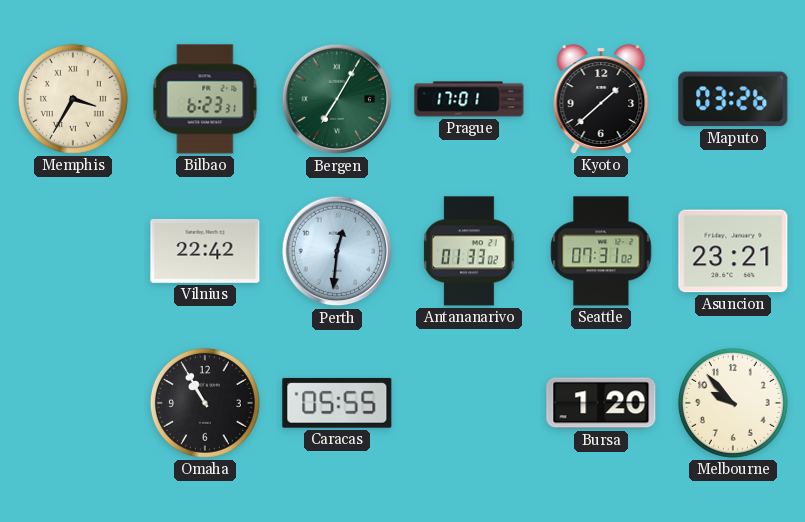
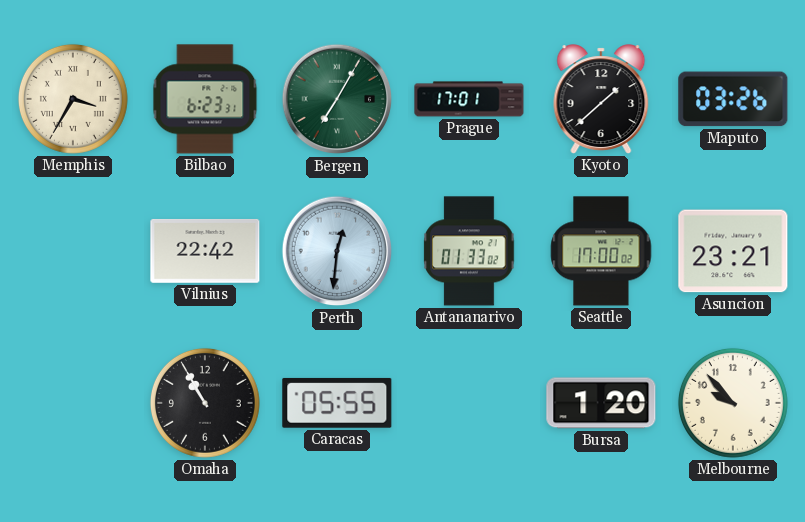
Seattle: 07:31 -> 17:00
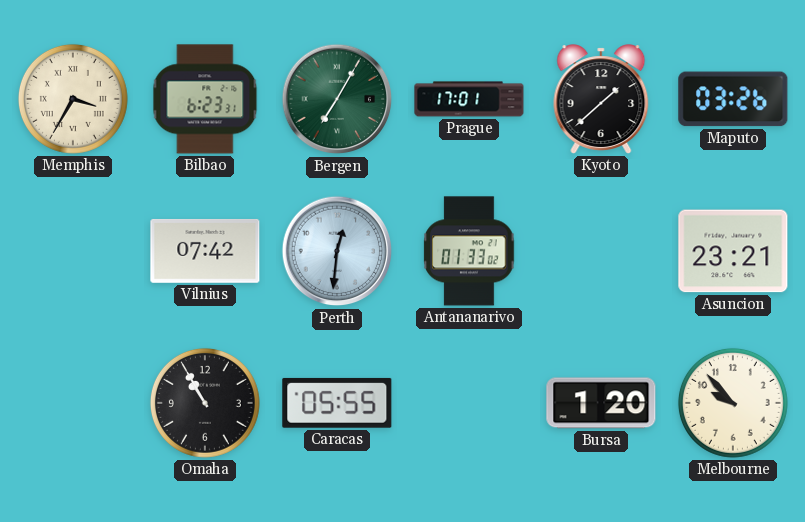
Vilnius: 22:42 -> 07:42
Seattle: 17:00 -> none
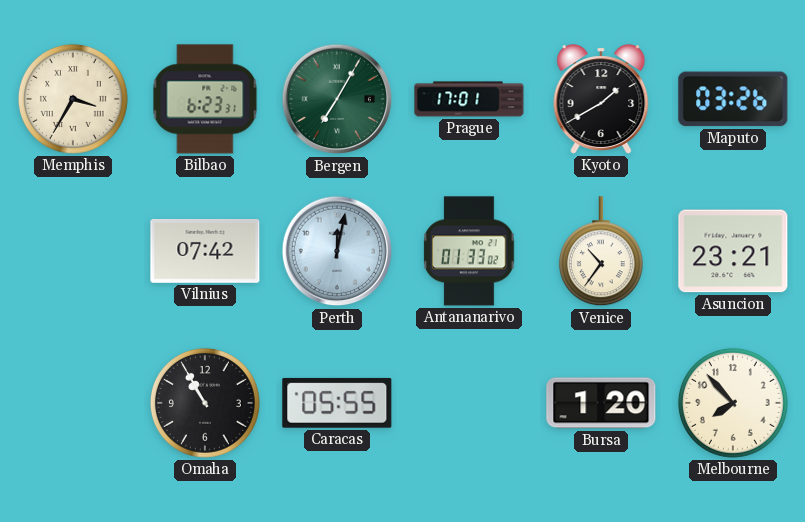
Kyoto: 1:38 -> 1:40
Perth: 12:31 -> 12:02
Venice: none -> 10:36
Melbourne: 9:53 -> 7:53
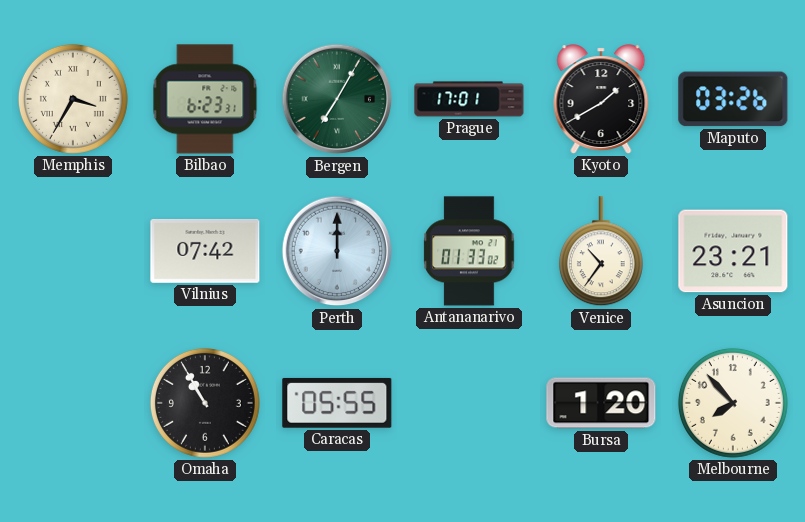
Perth: 12:02 -> 12:00
